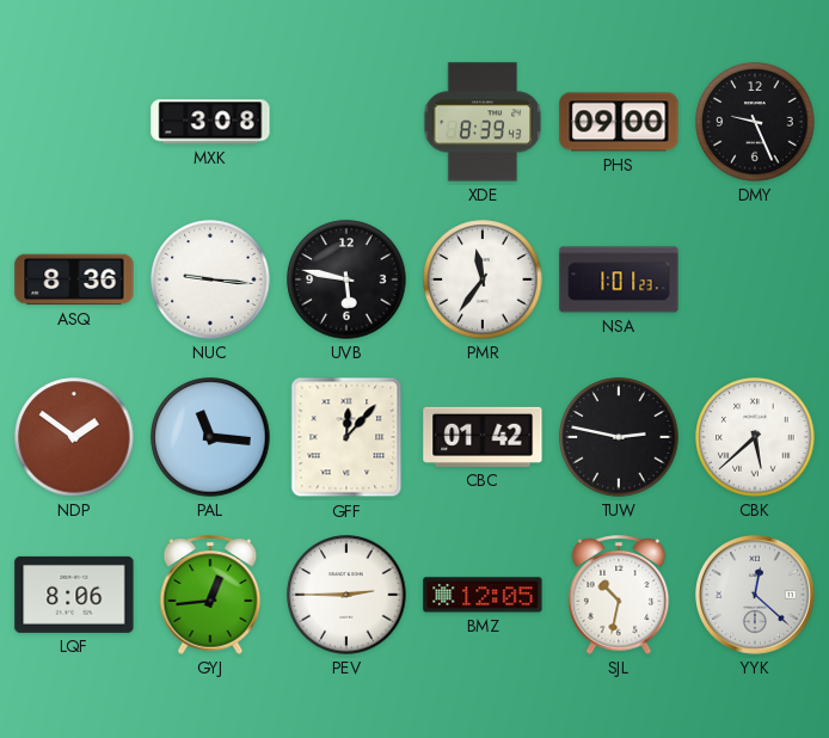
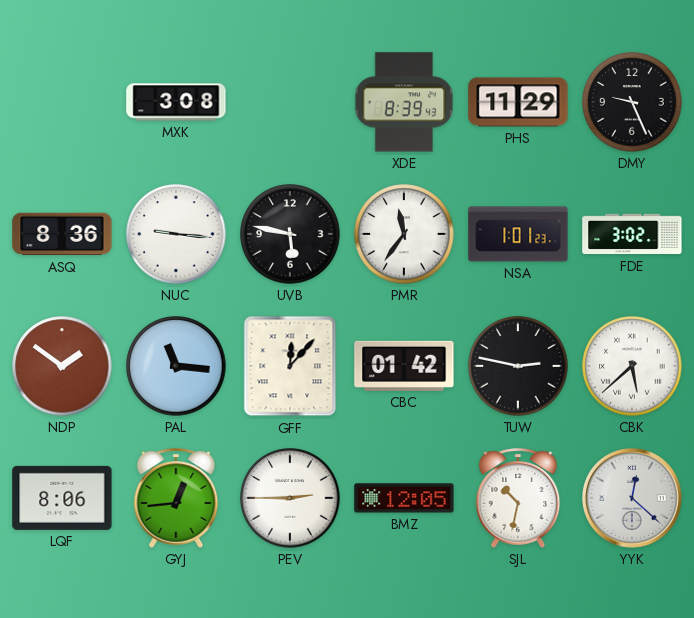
PHS: 09:00 -> 11:29
FDE: none -> 3:02
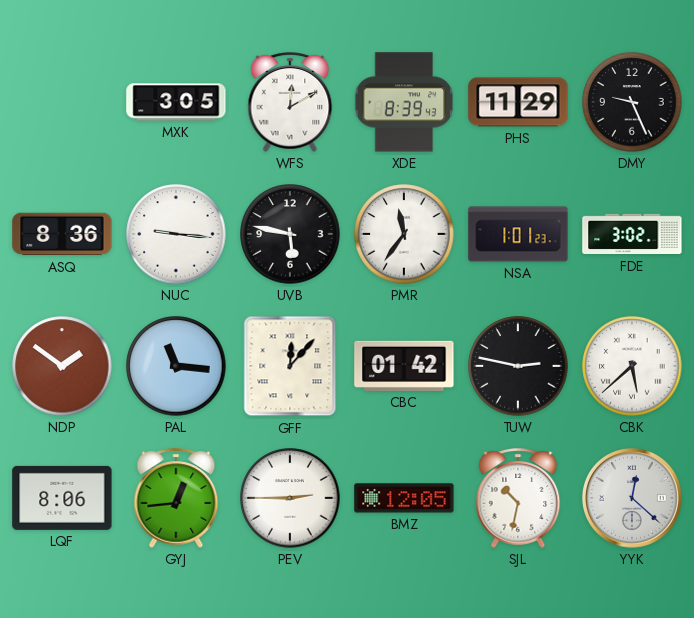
MXK: 3:08 -> 3:05
WFS: none -> 12:10
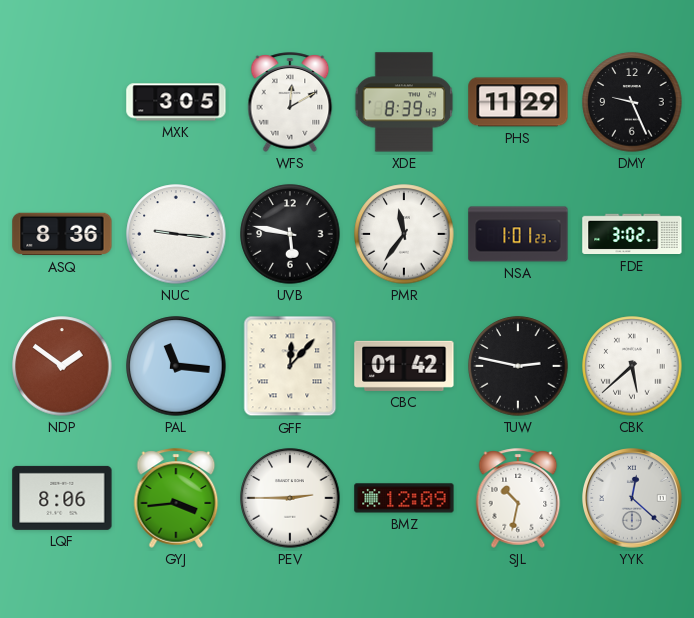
GYJ: 12:44 -> 3:44
BMZ: 12:05 -> 12:09
